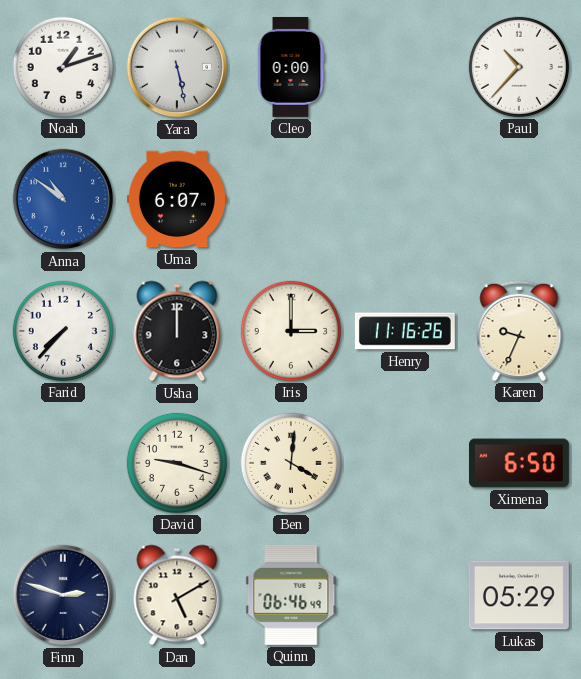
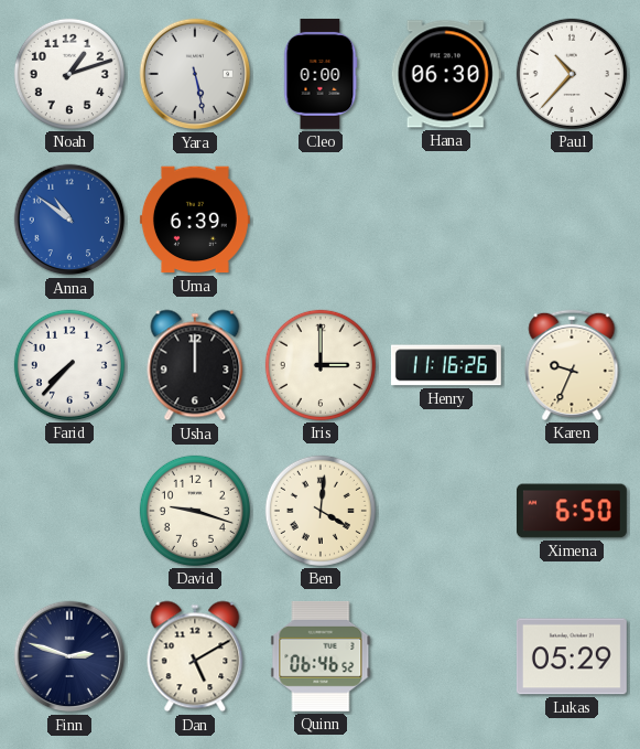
Hana: none -> 06:30
Uma: 6:07 -> 6:39
Quinn: 06:46:49 -> 06:46:52
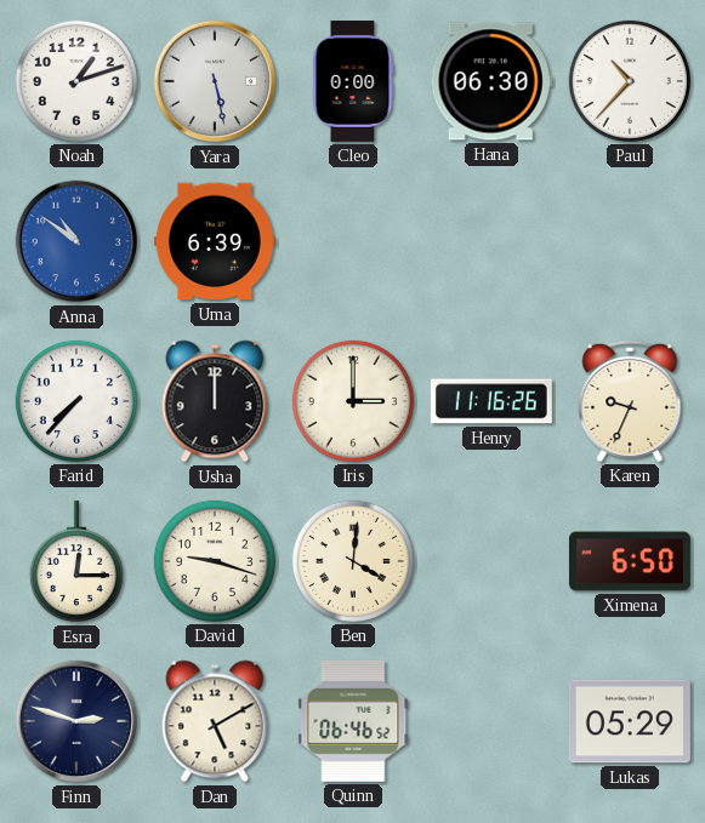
Esra: none -> 12:15
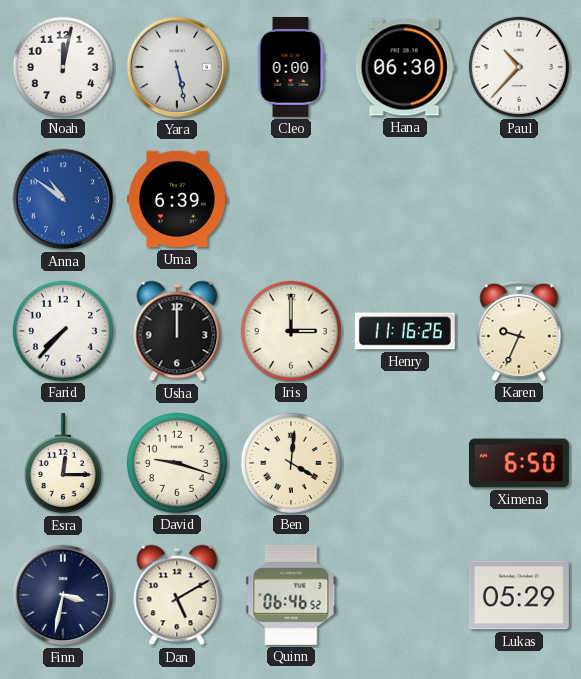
Noah: 1:12 -> 12:02
Finn: 2:48 -> 3:32
